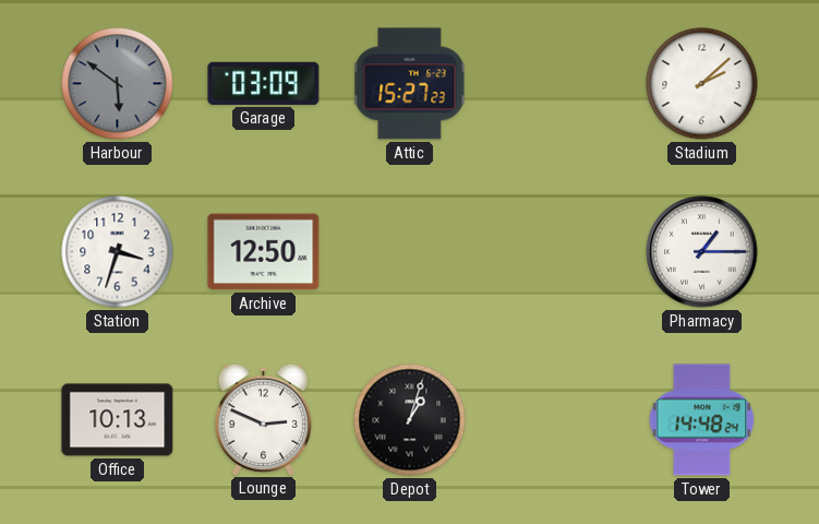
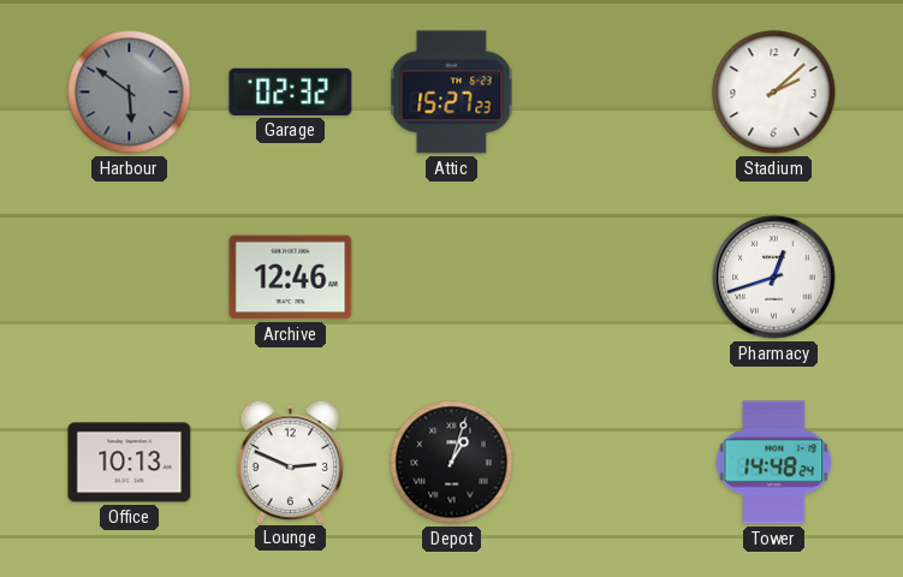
Garage: 03:09 -> 02:32
Station: 3:33 -> none
Archive: 12:50 -> 12:46
Pharmacy: 1:15 -> 12:42
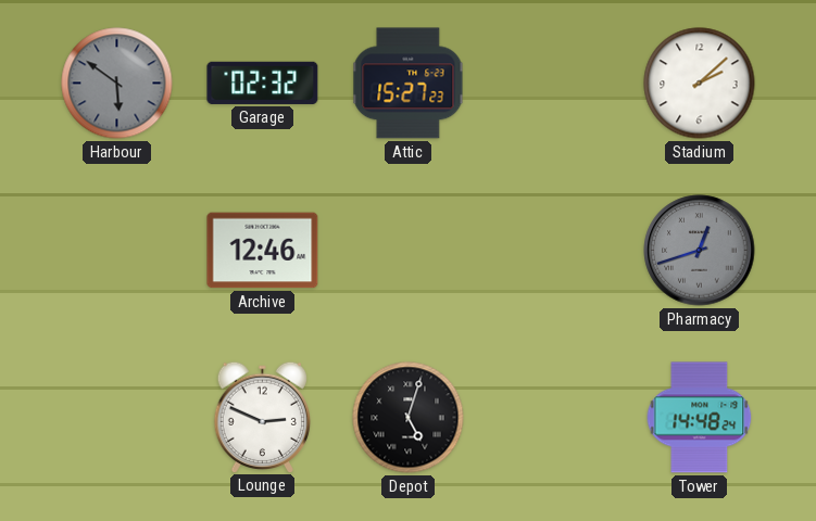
Pharmacy dial: white -> grey
Office: 10:13 -> none
Depot: 1:03 -> 5:03
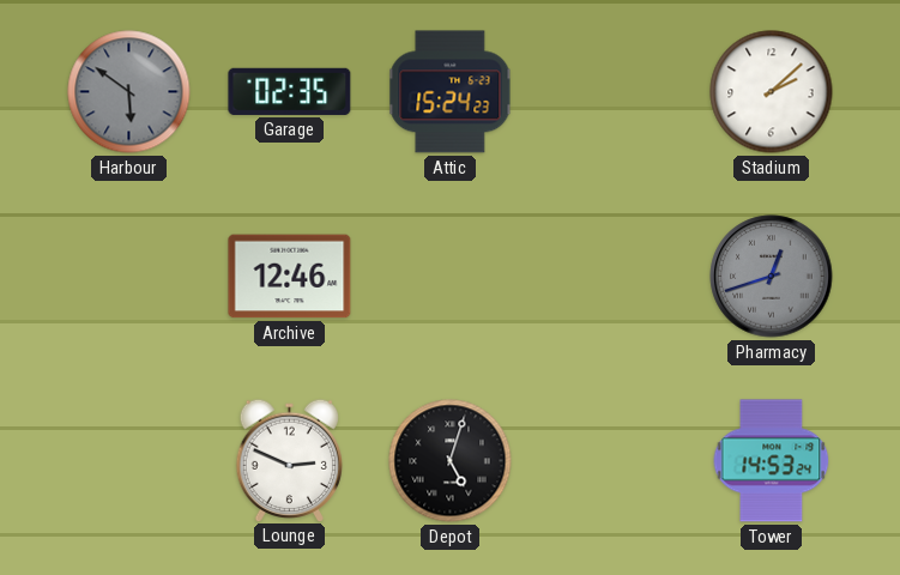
Garage: 02:32 -> 02:35
Attic: 15:27 -> 15:24
Tower: 14:48 -> 14:53
